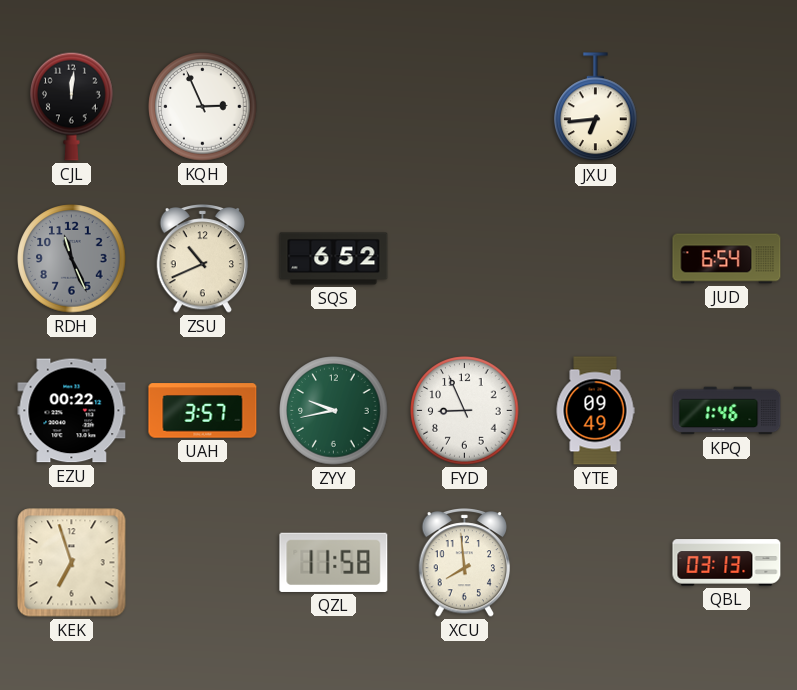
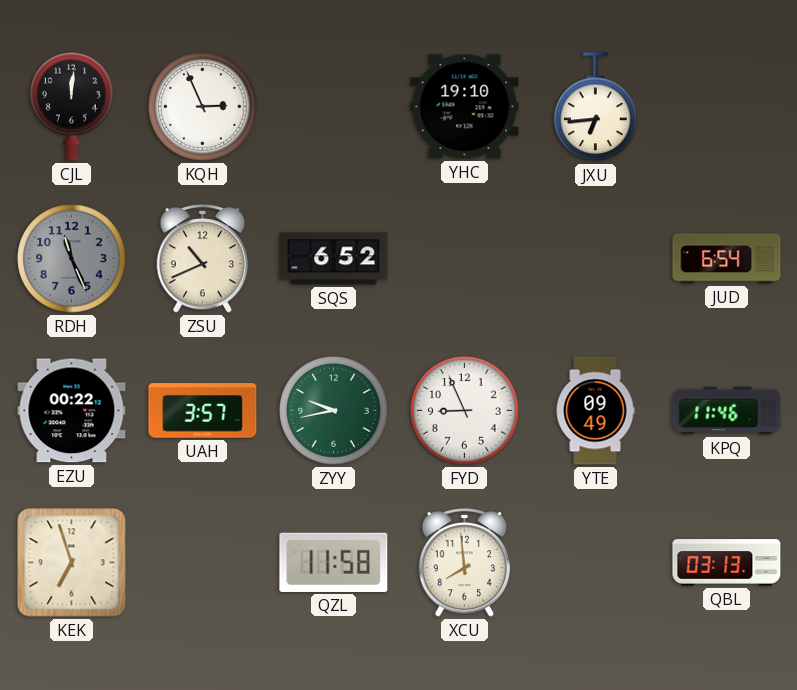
YHC: none -> 19:10
KPQ: 1:46 -> 11:46
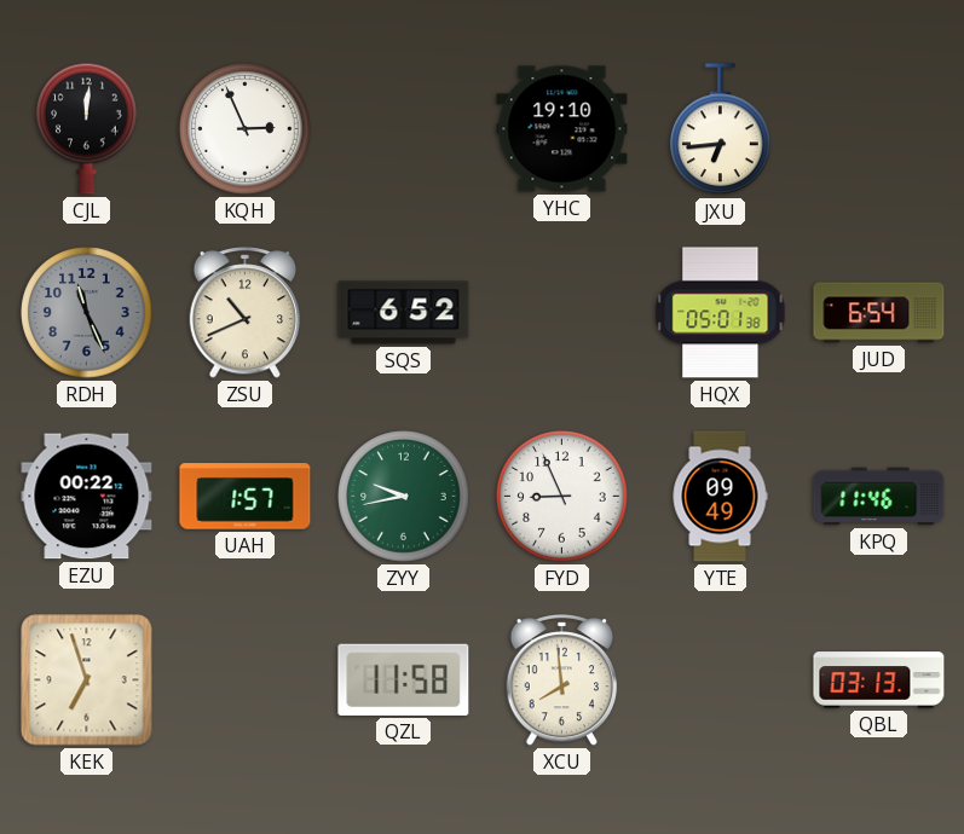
HQX: none -> 05:01
UAH: 3:57 -> 1:57
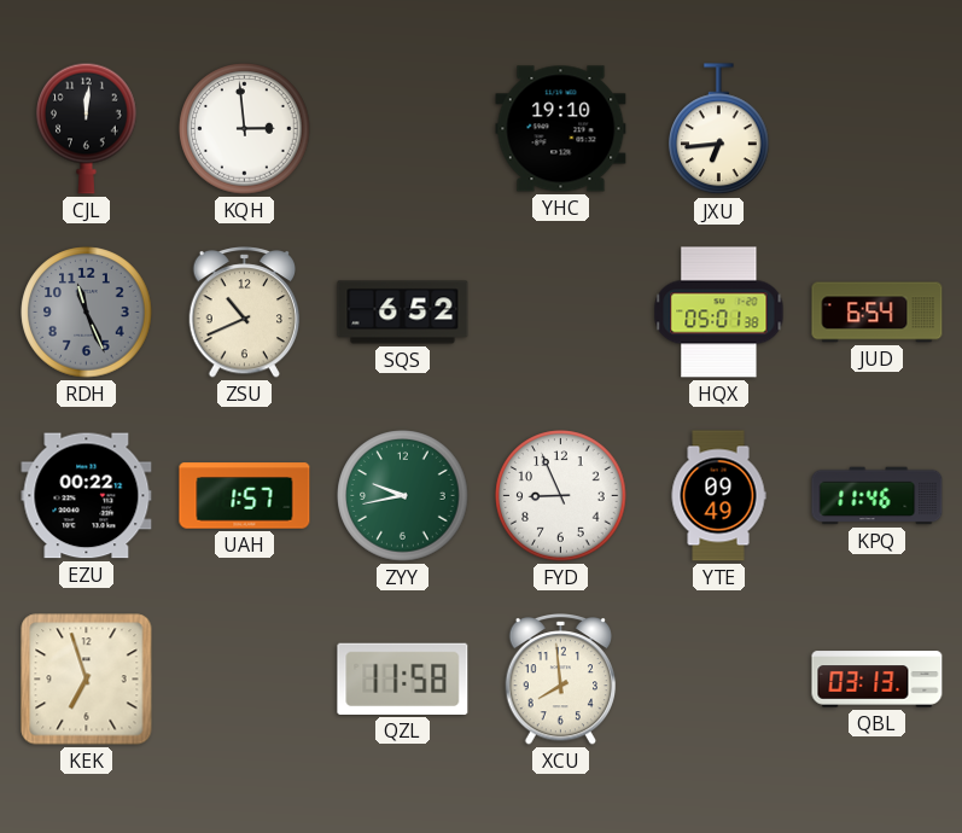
KQH: 2:56 -> 2:59
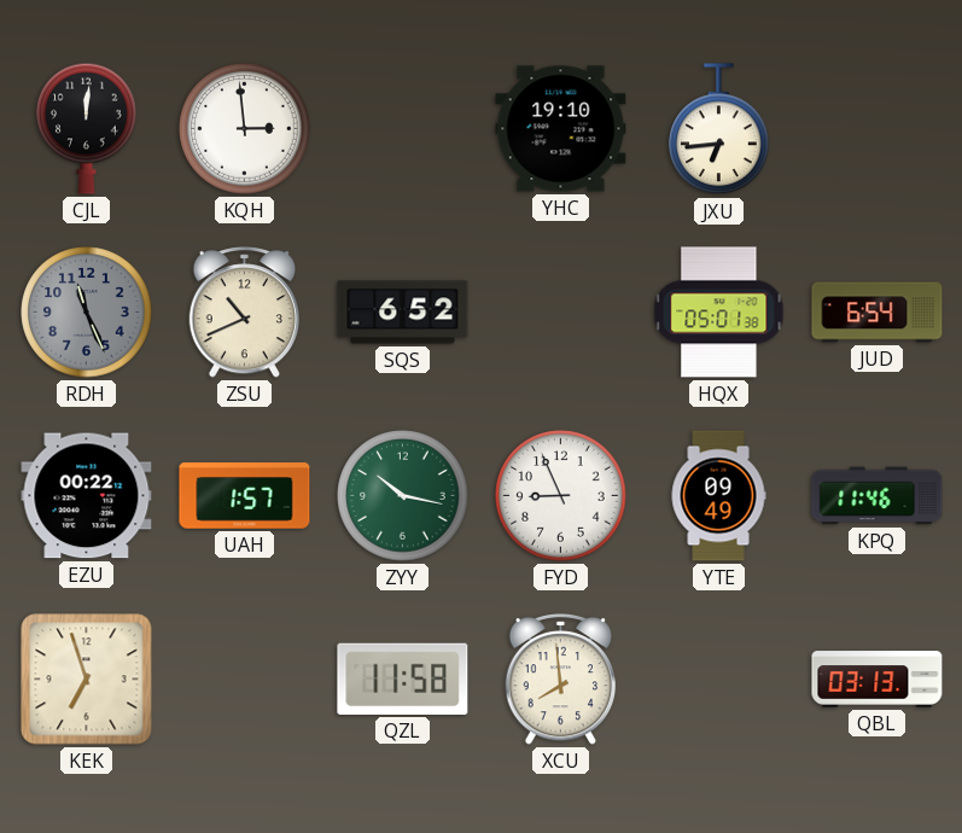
ZYY: 9:43 -> 10:17
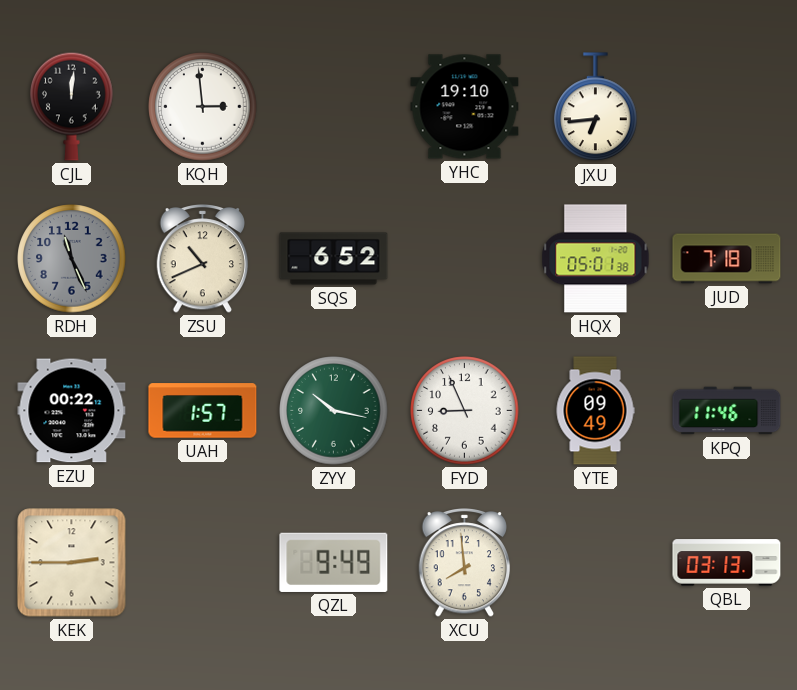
JUD: 6:54 -> 7:18
KEK: 6:57 -> 2:45
QZL: 11:58 -> 9:49
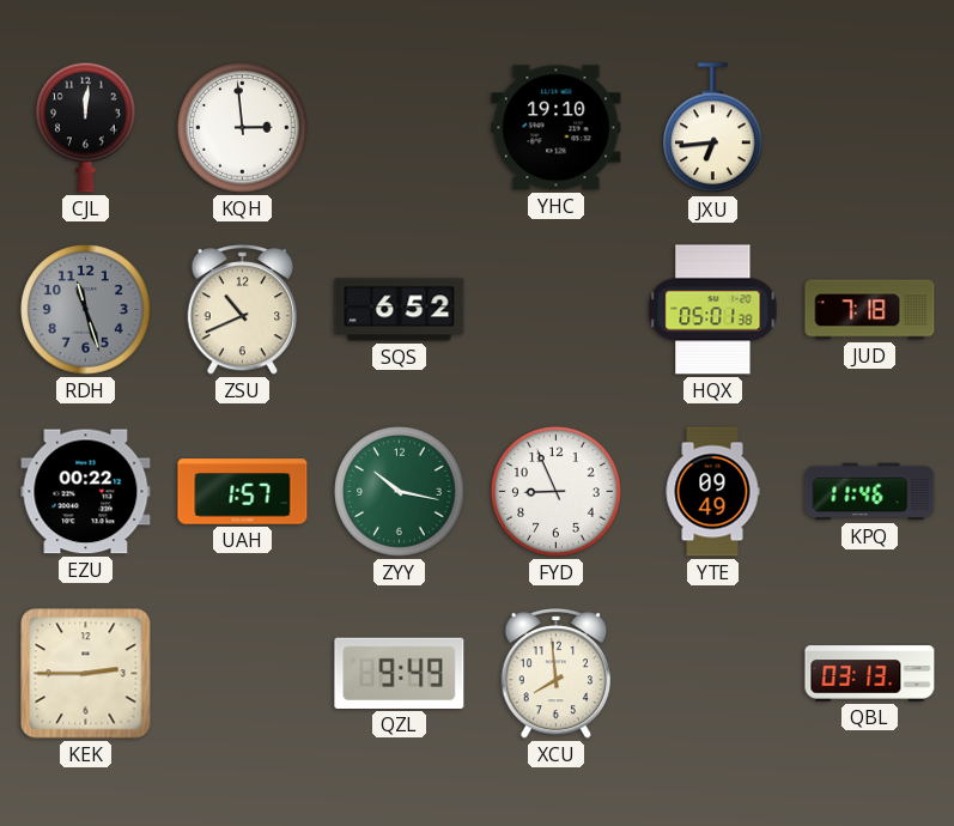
RDH: 11:26 -> 11:27
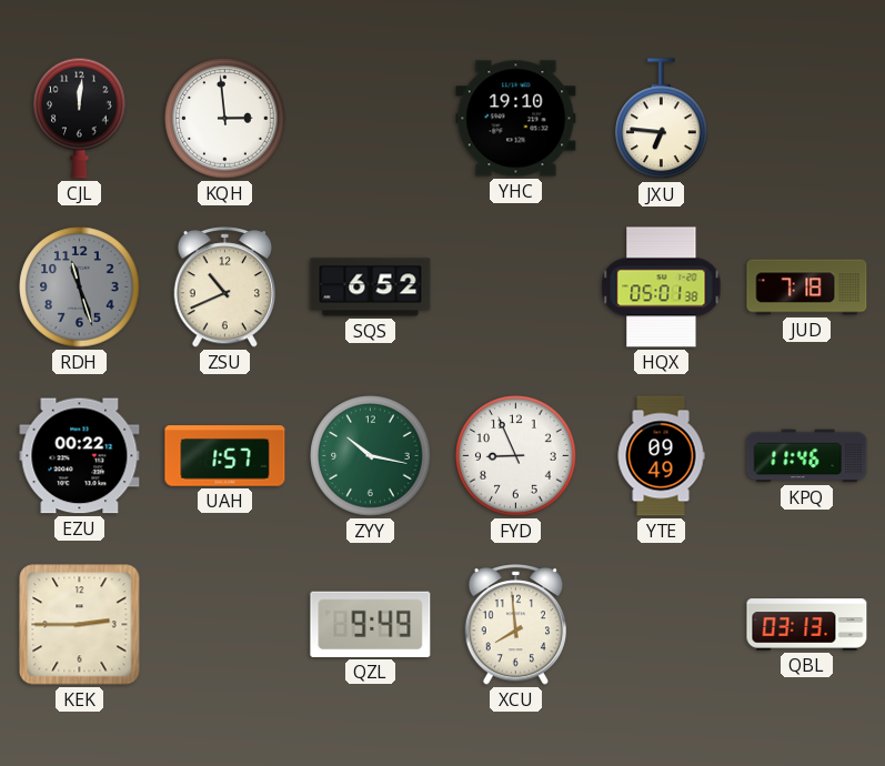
JXU: 6:44 -> 6:46
